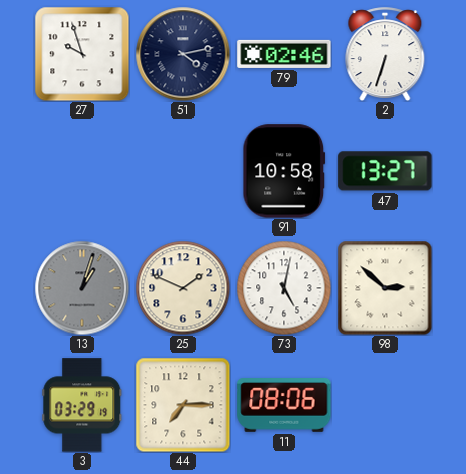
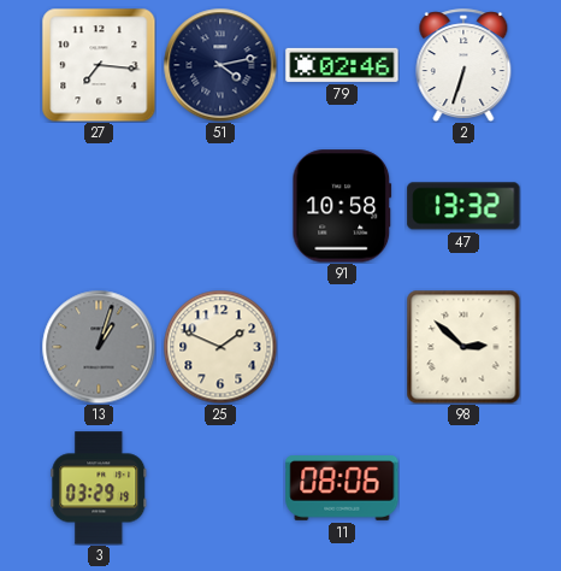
27: 9:57 -> 7:16
47: 13:27 -> 13:32
73: 5:02 -> none
44: 7:15 -> none
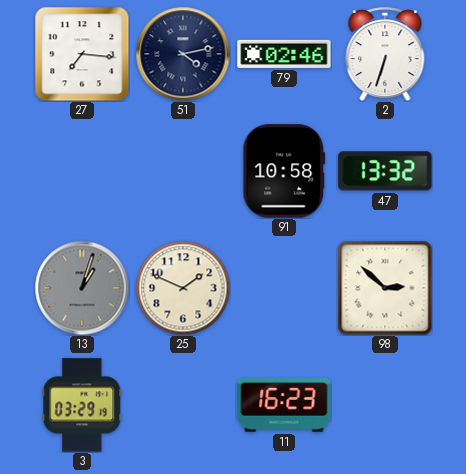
11: 08:06 -> 16:23
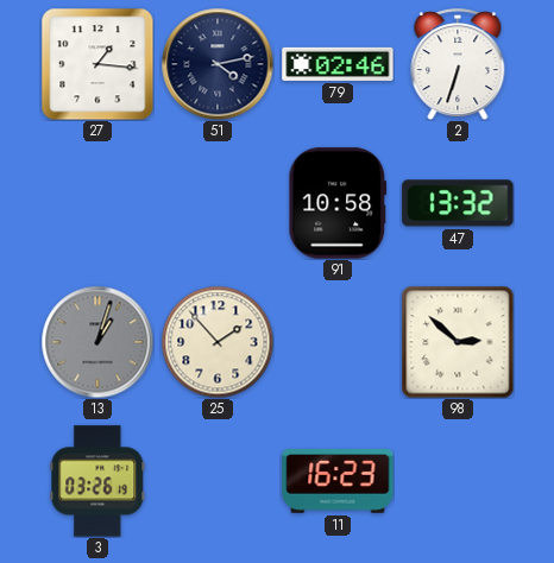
27: 7:16 -> 1:16
25: 1:49 -> 1:53
3: 03:29 -> 03:26
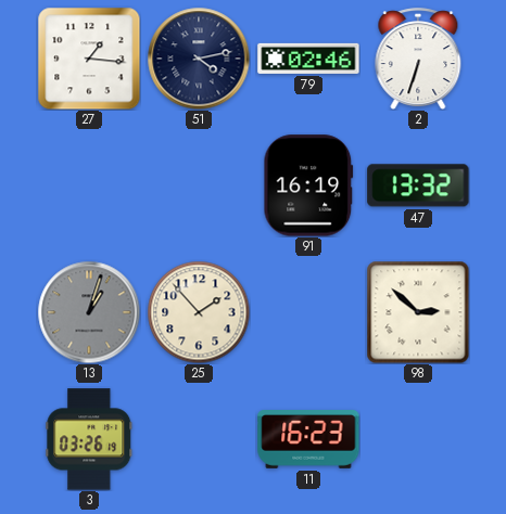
91: 10:58 -> 16:19
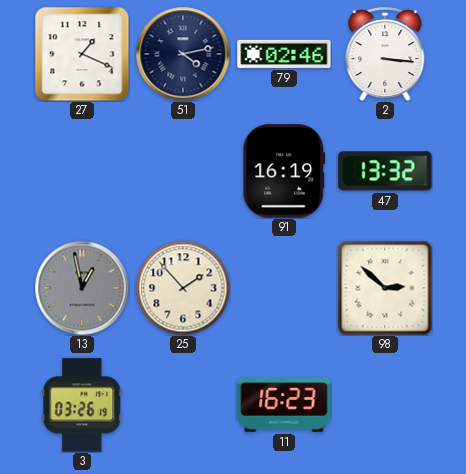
27: 1:16 -> 1:19
2: 6:33 -> 3:16
13: 1:03 -> 12:58
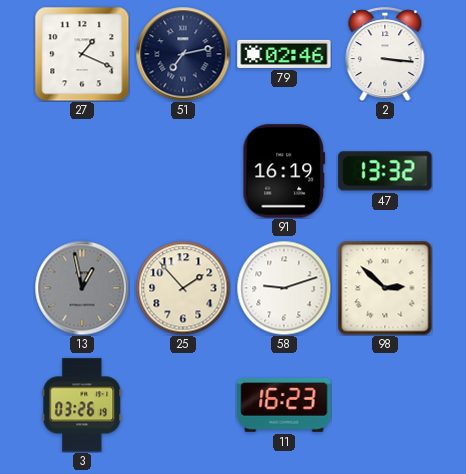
51: 4:13 -> 7:13
58: none -> 9:12
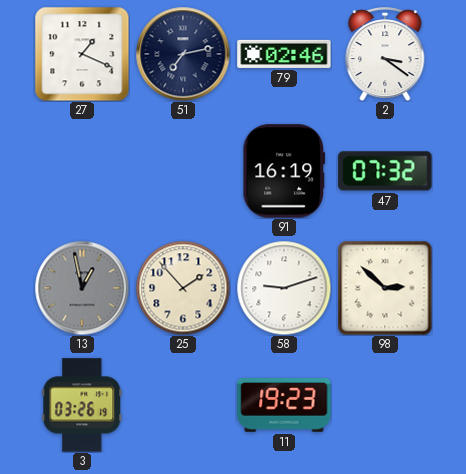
2: 3:16 -> 3:21
47: 13:32 -> 07:32
11: 16:23 -> 19:23
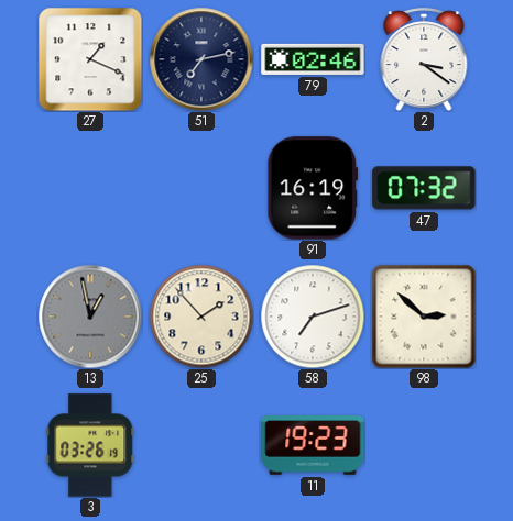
58: 9:12 -> 7:12
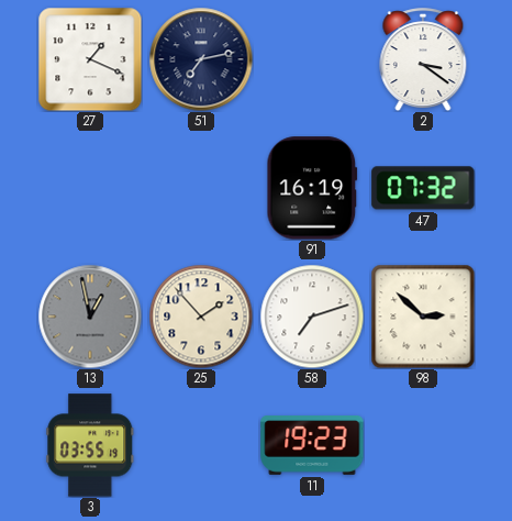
79: 02:46 -> none
3: 03:26 -> 03:55
